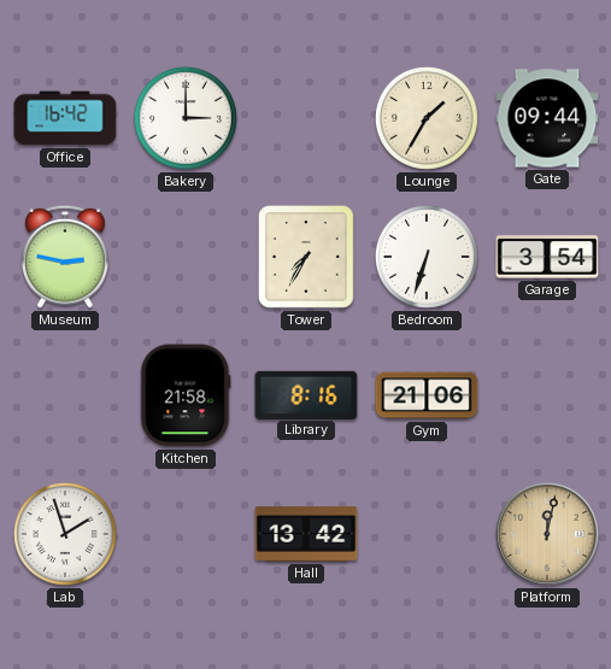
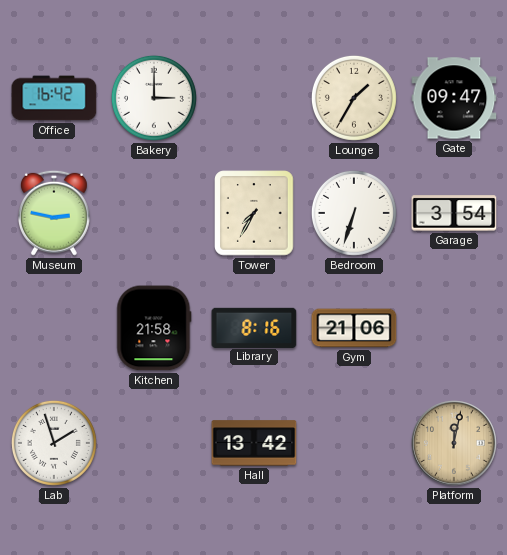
Gate: 09:44 -> 09:47
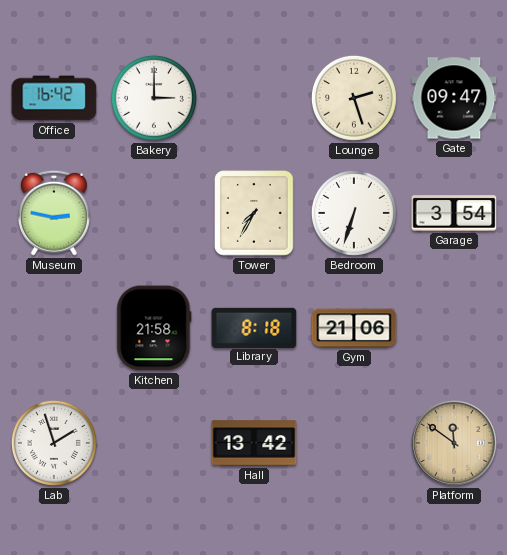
Lounge: 1:35 -> 2:27
Library: 8:16 -> 8:18
Platform: 12:02 -> 11:51
